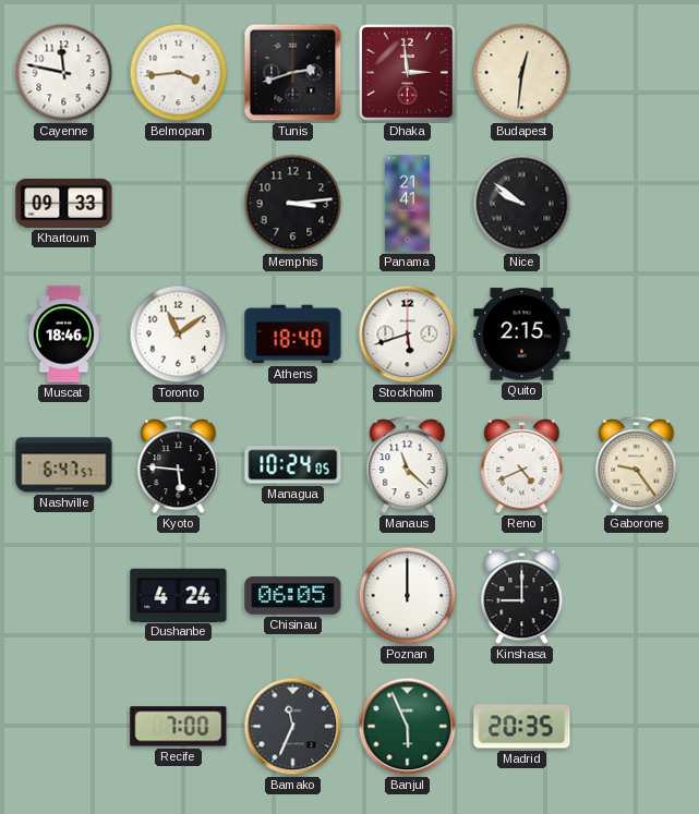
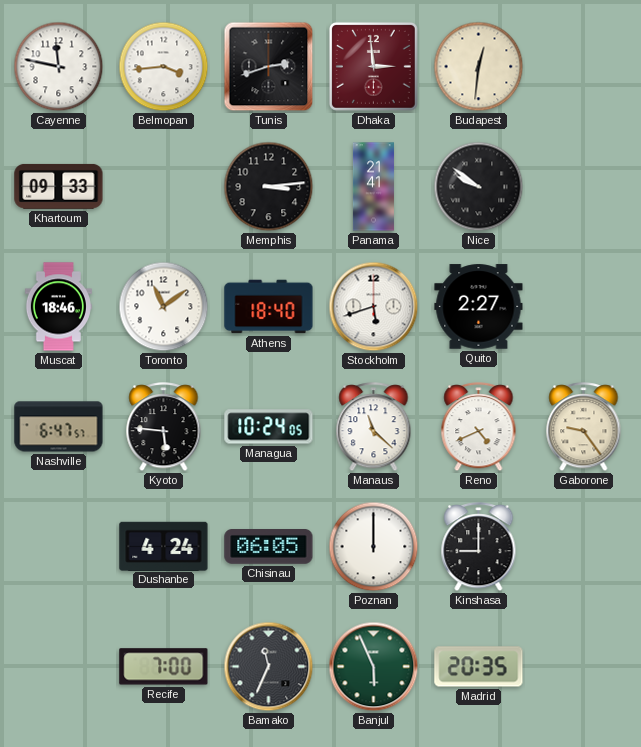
Quito: 2:15 -> 2:27
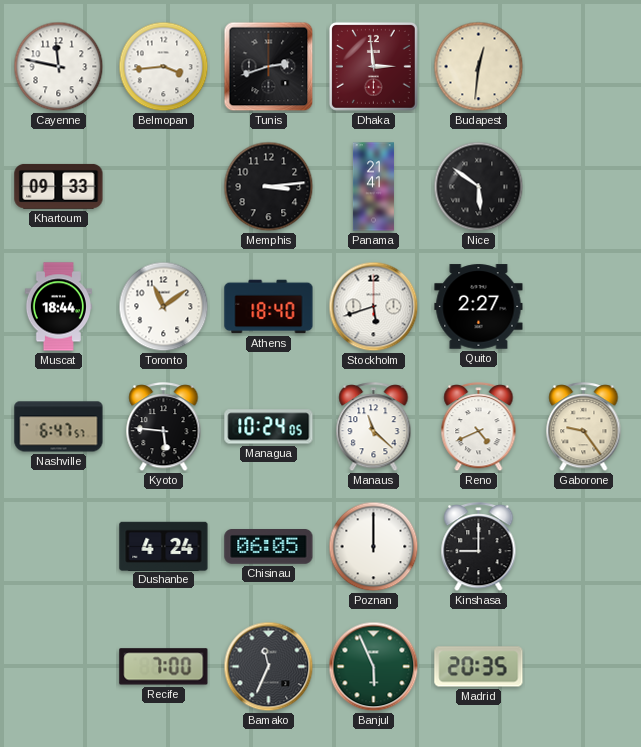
Nice: 9:51 -> 5:51
Muscat: 18:46 -> 18:44
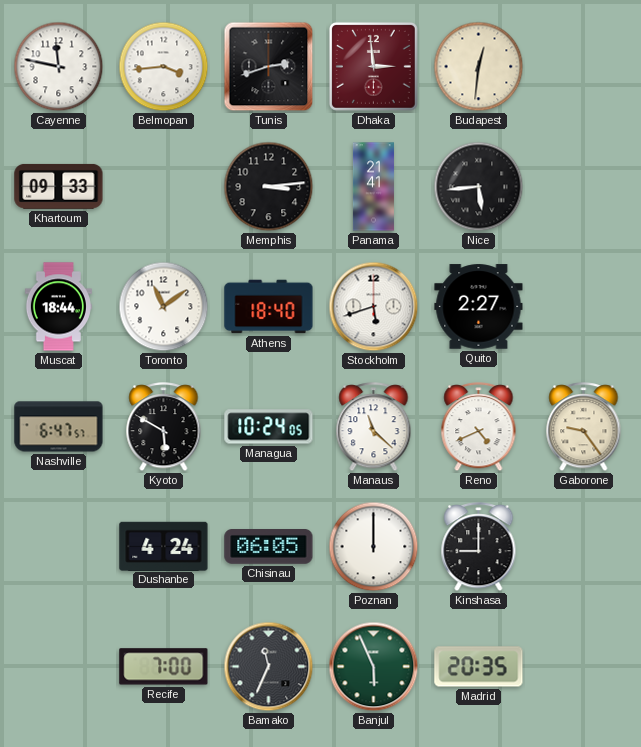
Nice: 5:51 -> 5:44
Kyoto: 5:46 -> 5:50
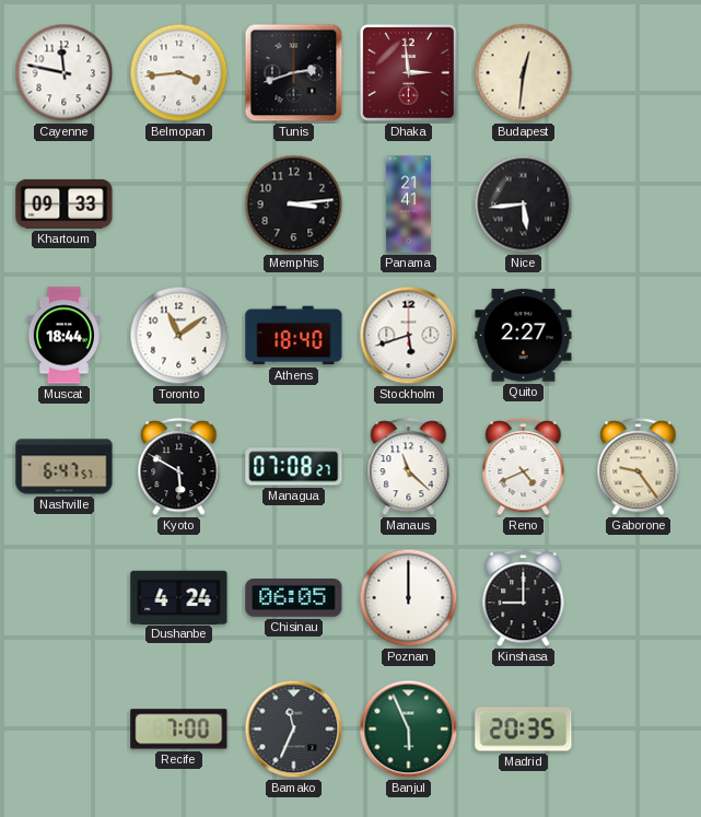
Managua: 10:24 -> 07:08
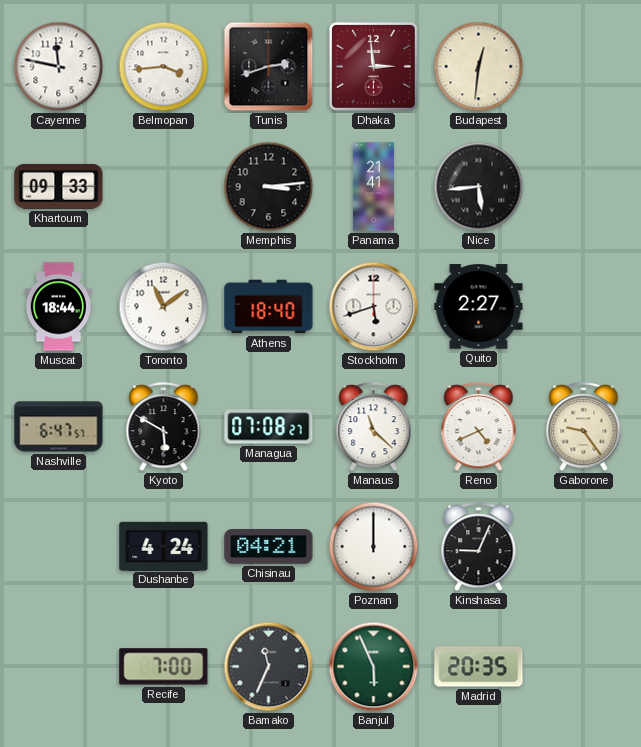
Chisinau: 06:05 -> 04:21
Kinshasa: 9:00 -> 9:04
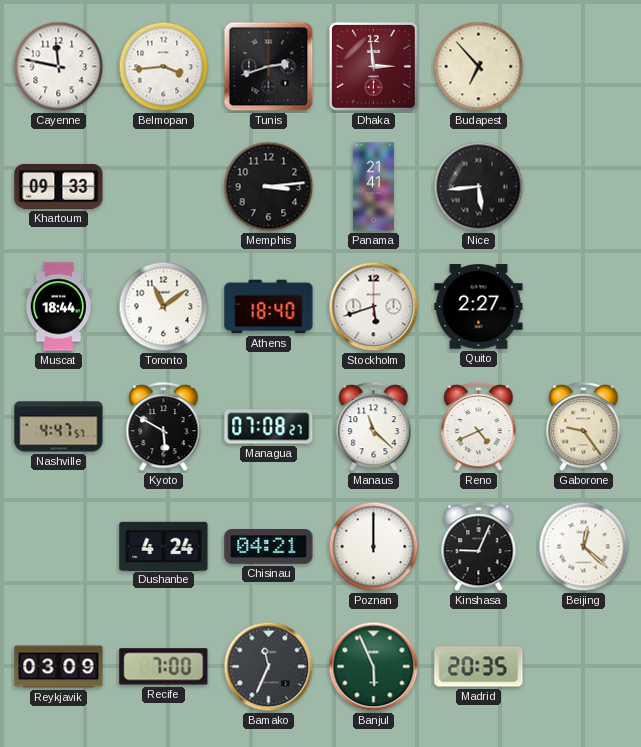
Budapest: 12:31 -> 6:53
Nashville: 6:47 -> 4:47
Beijing: none -> 12:22
Reykjavik: none -> 03:09
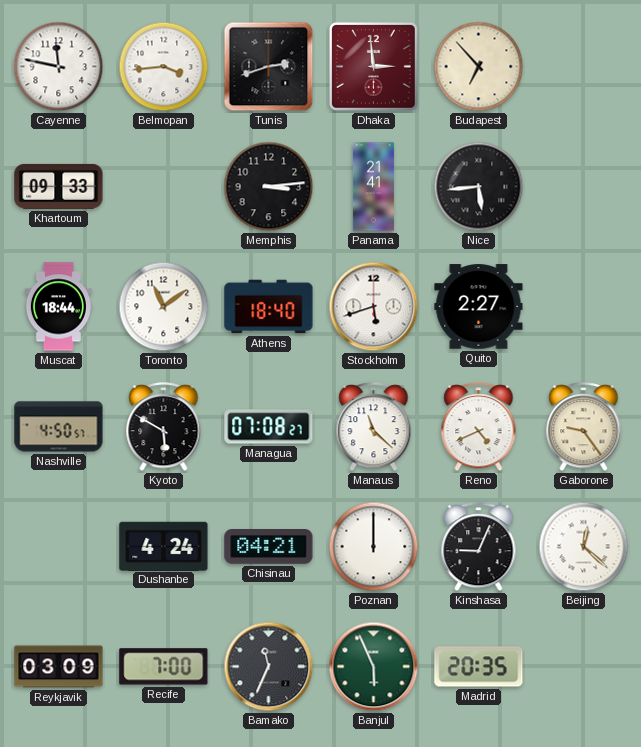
Nashville: 4:47 -> 4:50
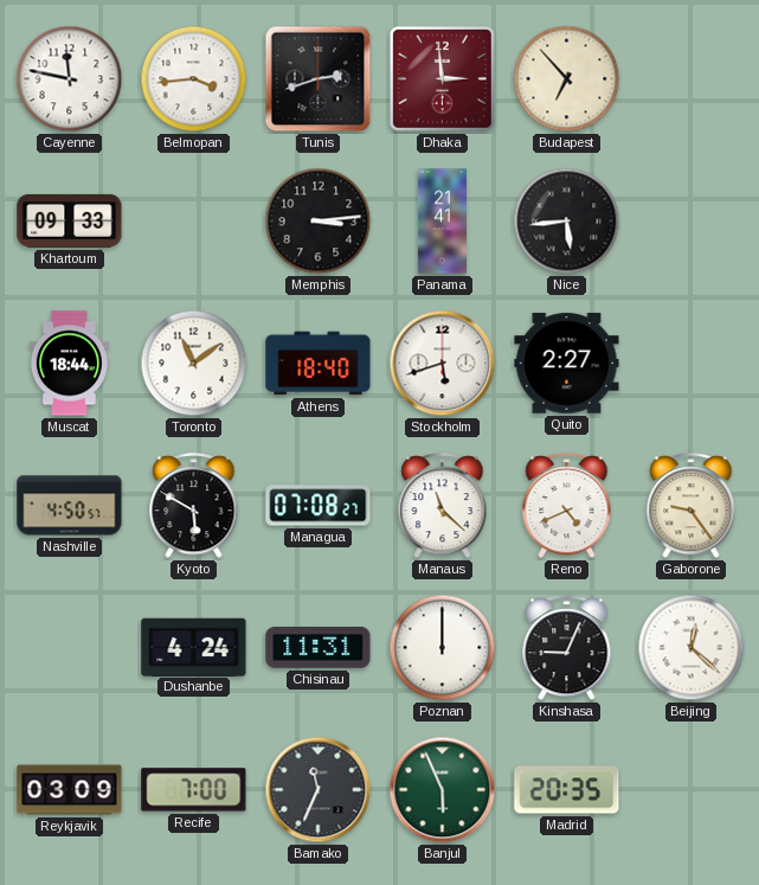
Chisinau: 04:21 -> 11:31
